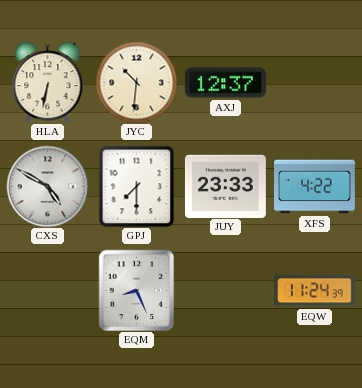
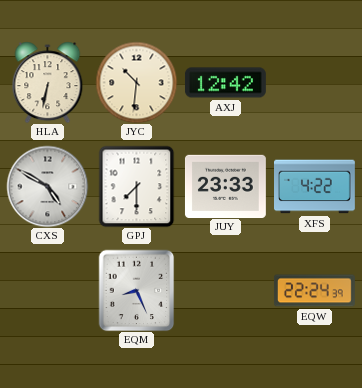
AXJ: 12:37 -> 12:42
EQW: 11:24 -> 22:24
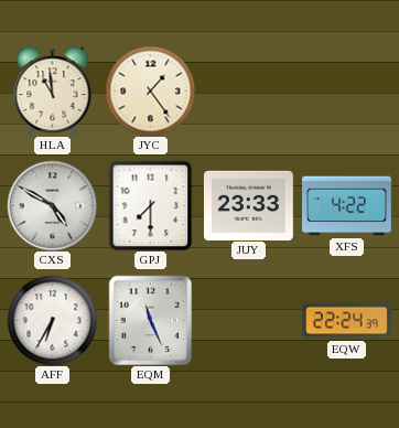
HLA: 6:32 -> 10:59
JYC: 10:31 -> 1:24
AXJ: 12:42 -> none
AFF: none -> 6:35
EQM: 8:26 -> 11:26
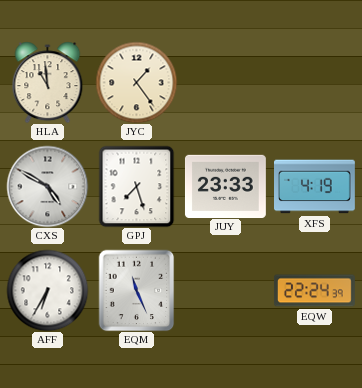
GPJ: 7:30 -> 7:27
XFS: 4:22 -> 4:19
